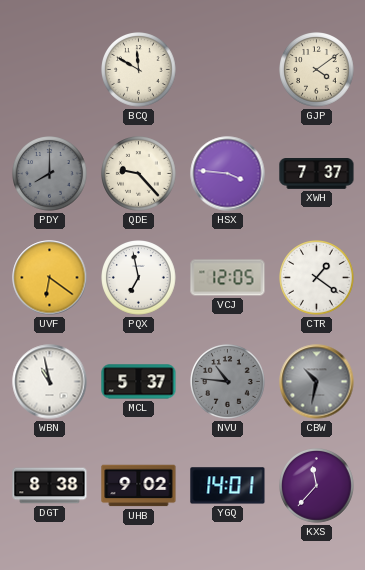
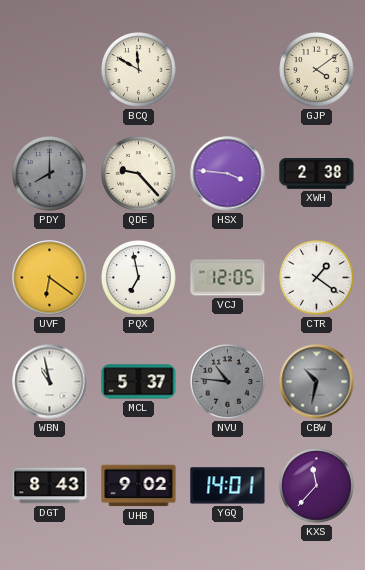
XWH: 7:37 -> 2:38
DGT: 8:38 -> 8:43
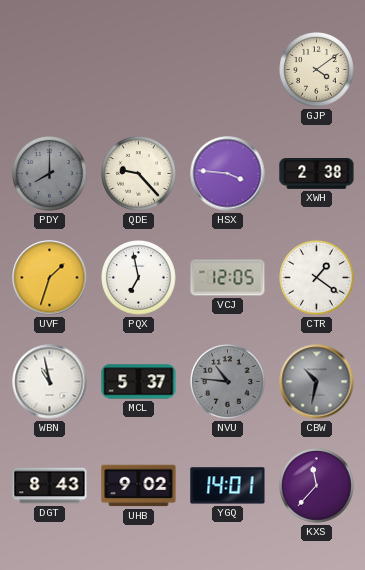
BCQ: 11:50 -> none
UVF: 6:21 -> 1:33
